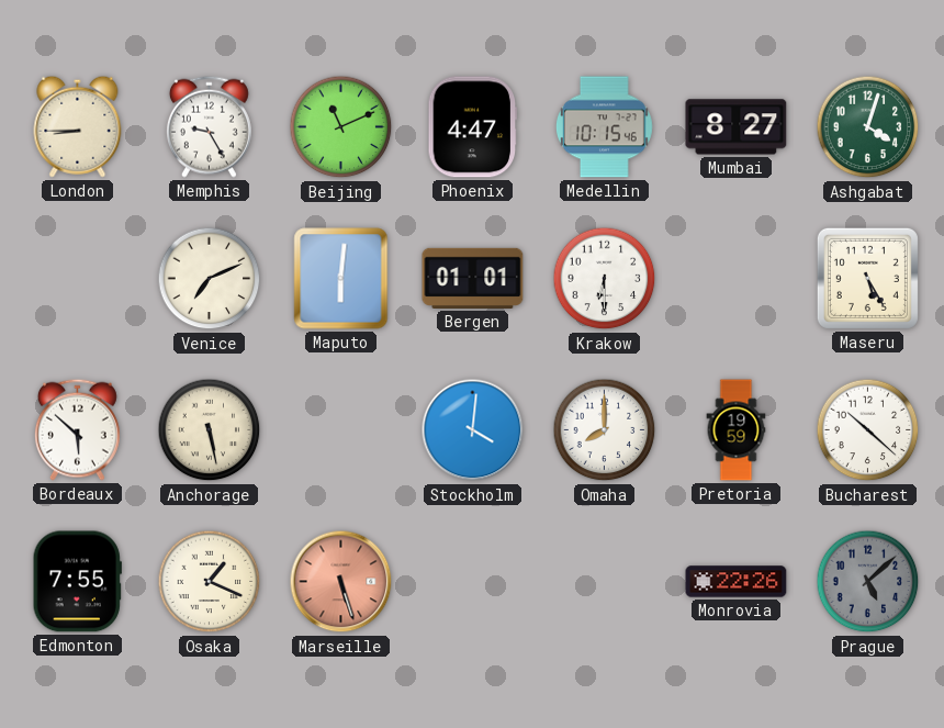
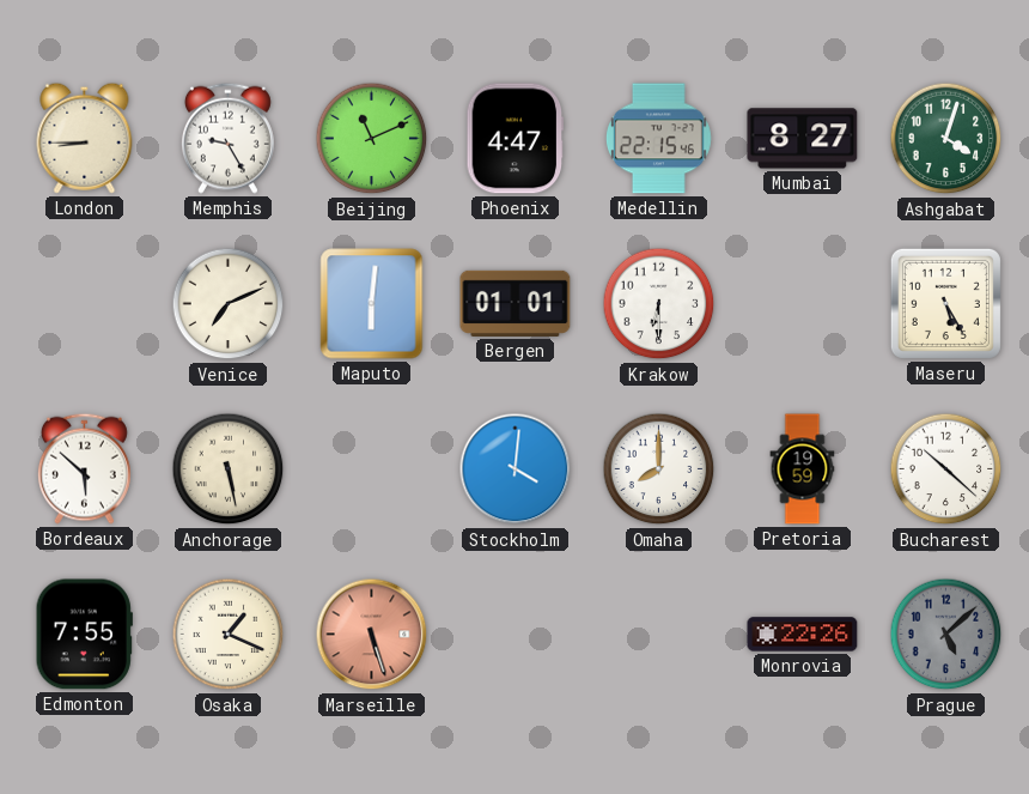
Medellin: 10:15 -> 22:15
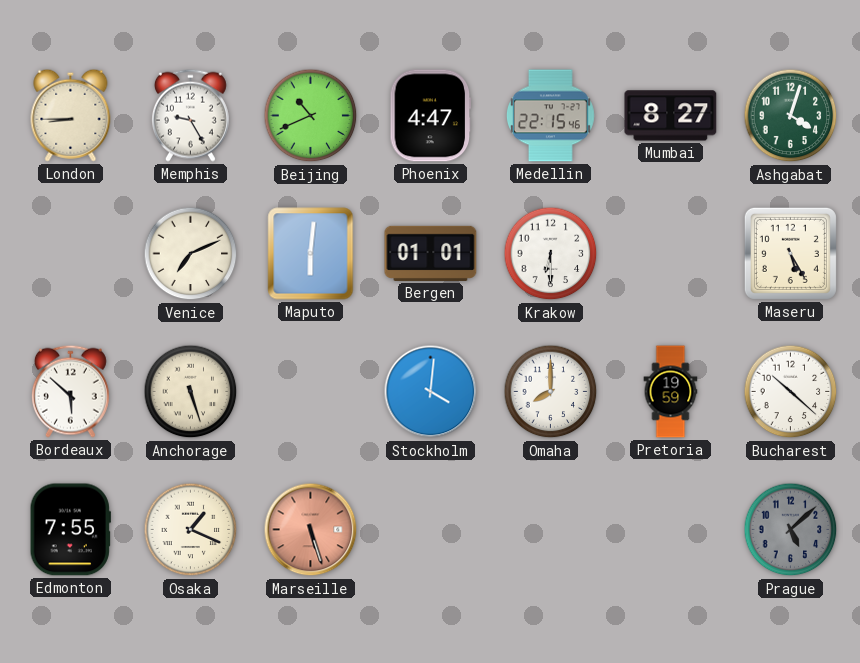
Beijing: 11:11 -> 10:41
Anchorage: 5:28 -> 5:27
Monrovia: 22:26 -> none
